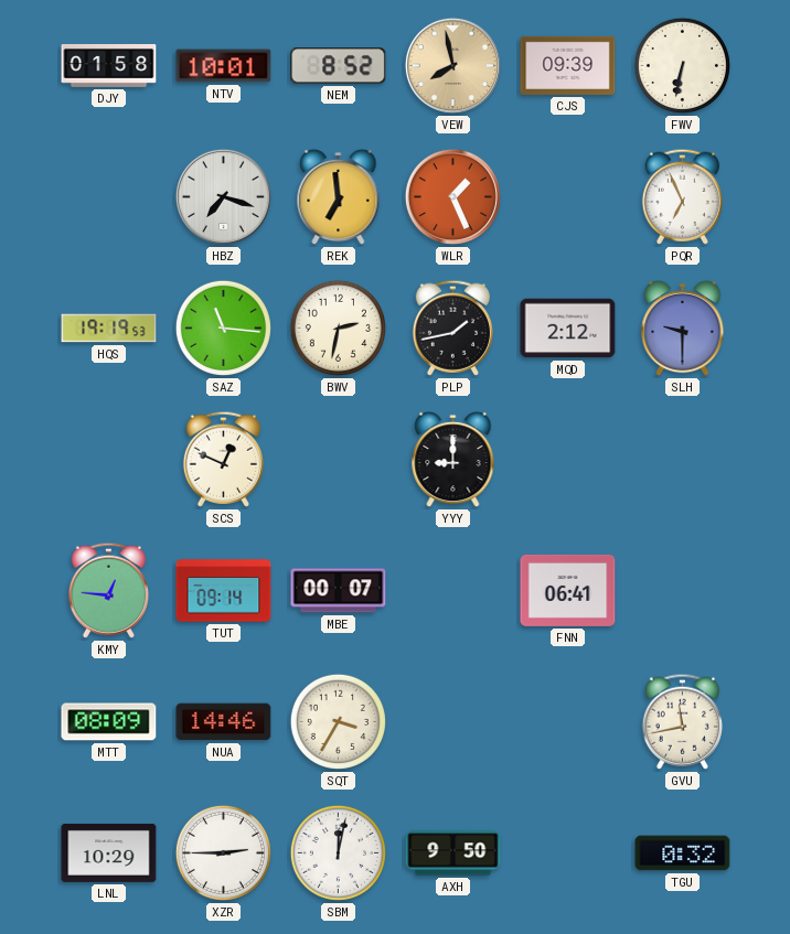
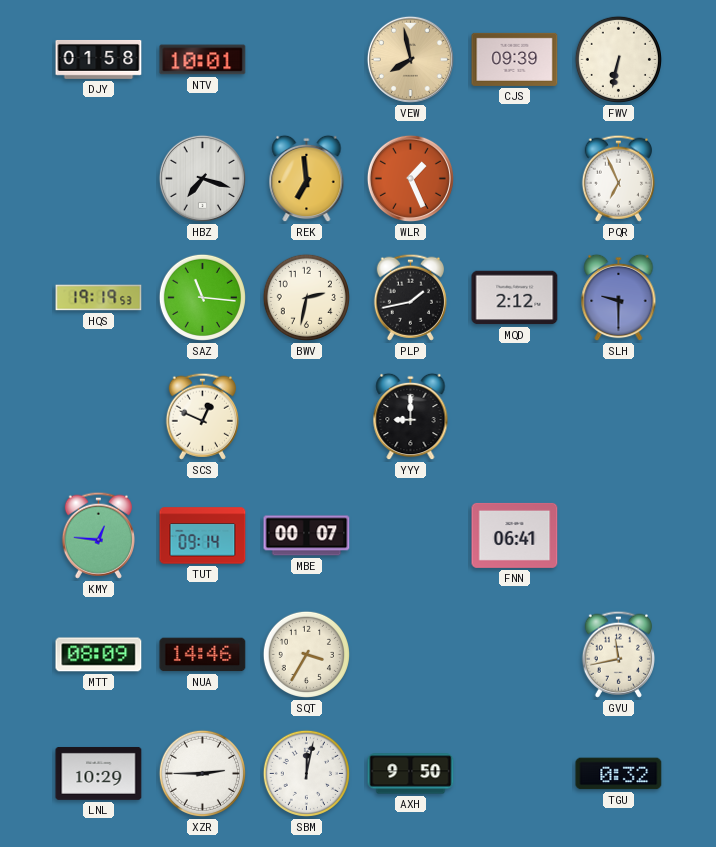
NEM: 8:52 -> none
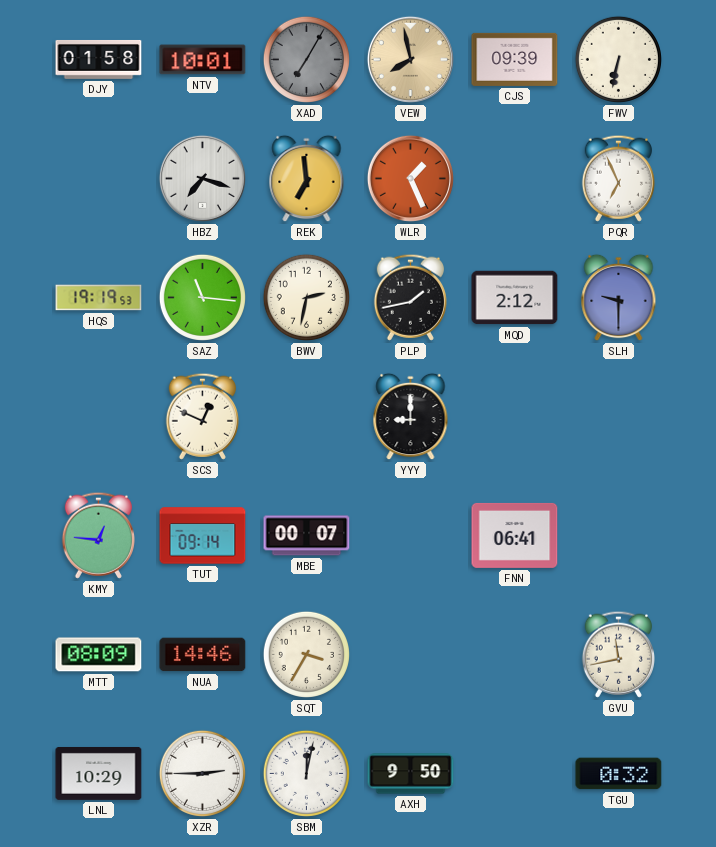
XAD: none -> 7:05
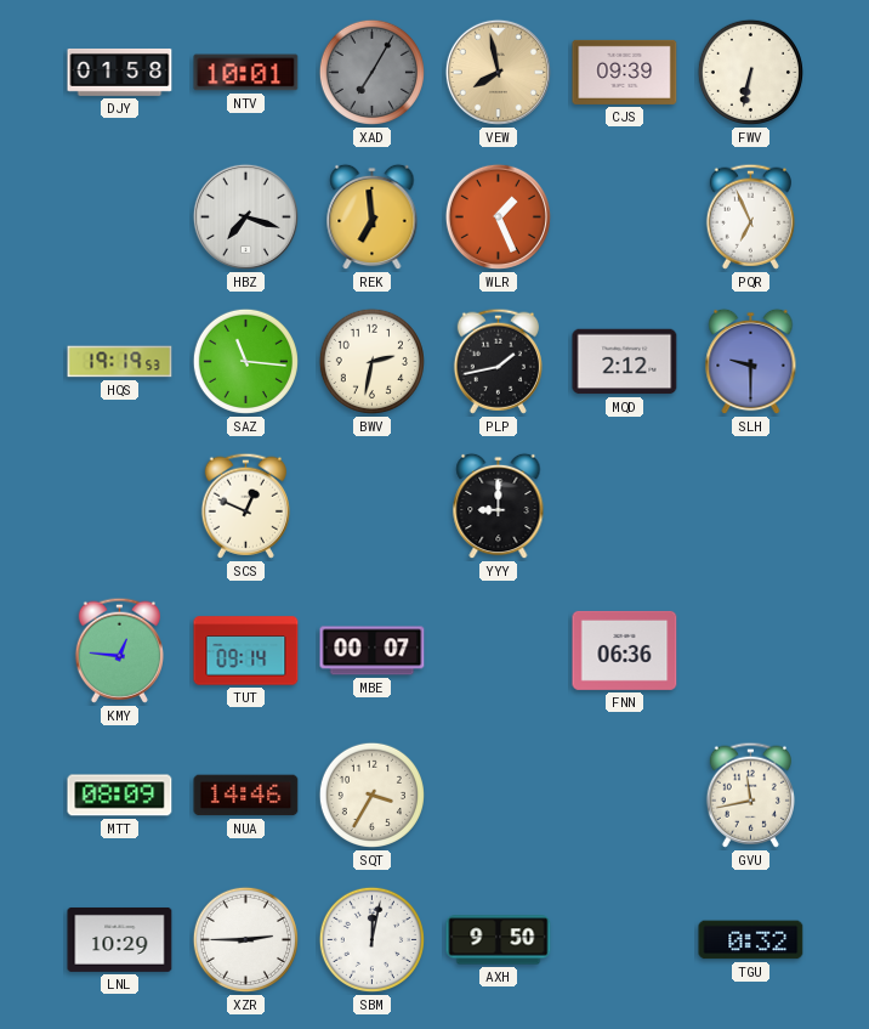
FNN: 06:41 -> 06:36
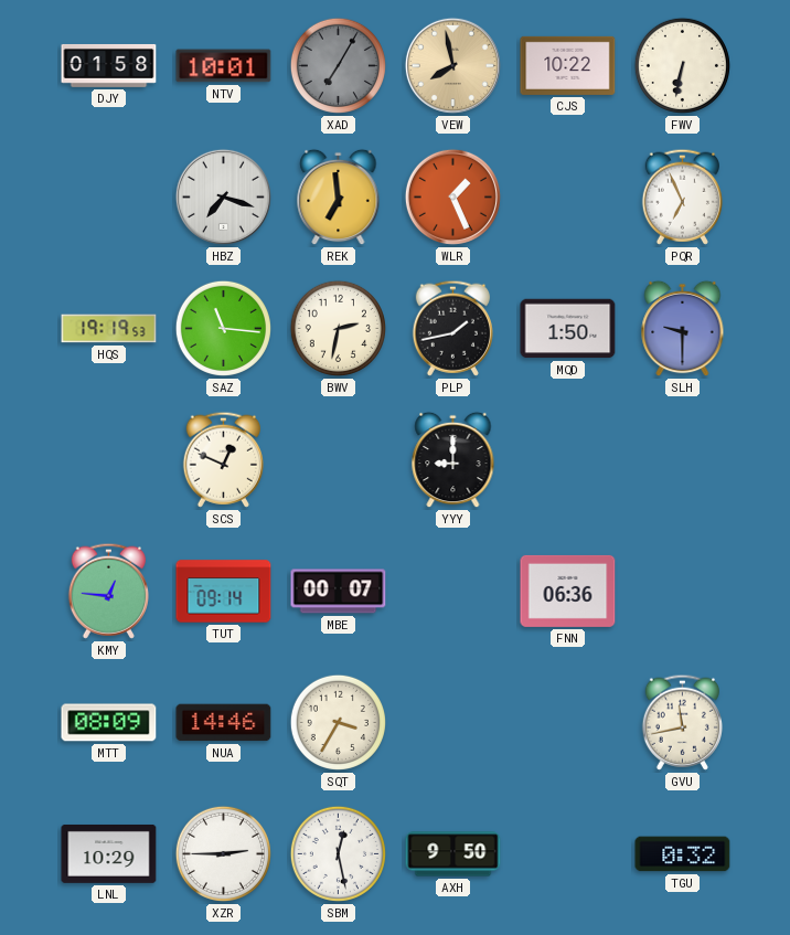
CJS: 09:39 -> 10:22
MQD: 2:12 -> 1:50
SBM: 12:02 -> 12:28
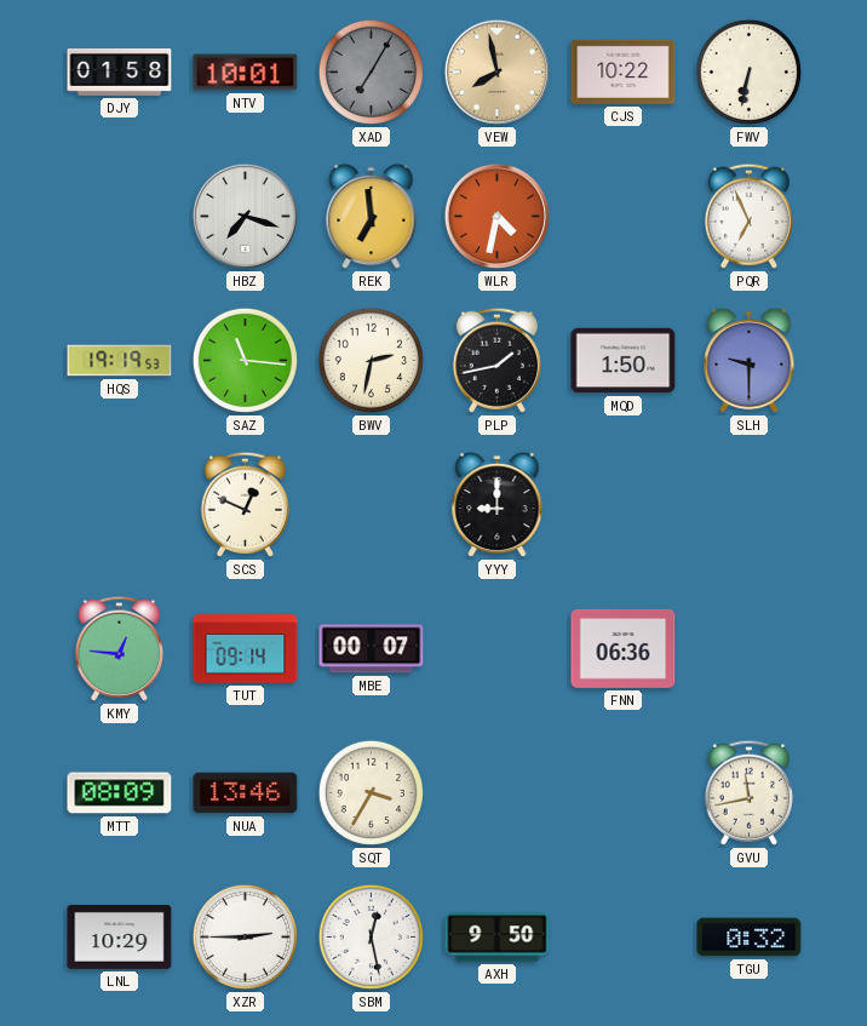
WLR: 1:26 -> 4:32
NUA: 14:46 -> 13:46
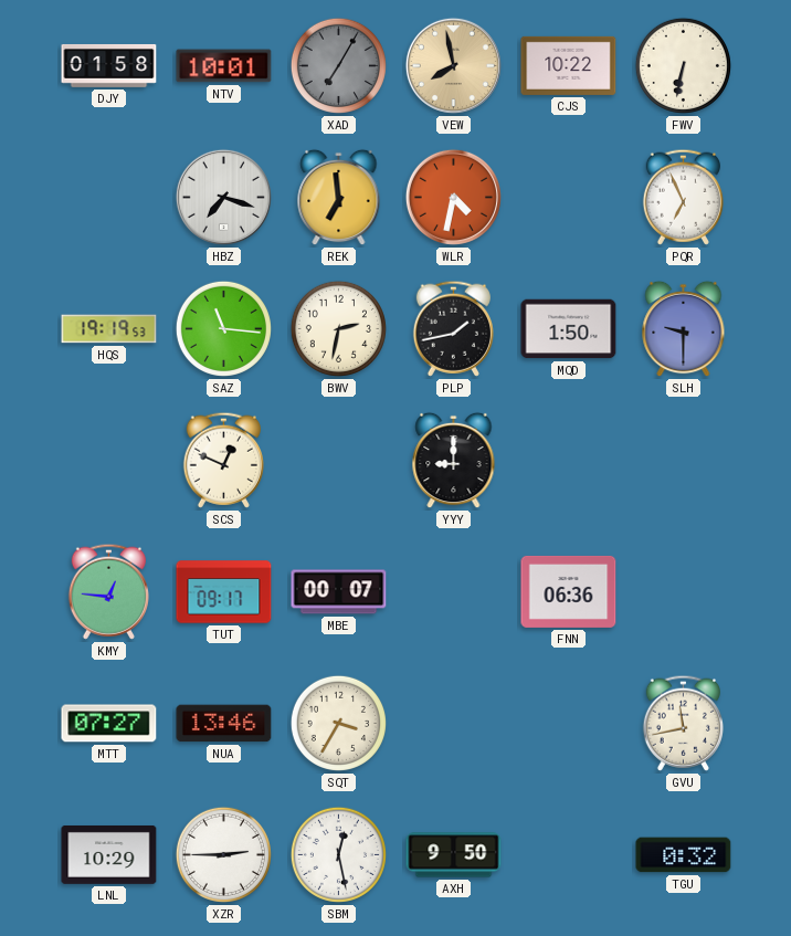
TUT: 09:14 -> 09:17
MTT: 08:09 -> 07:27
